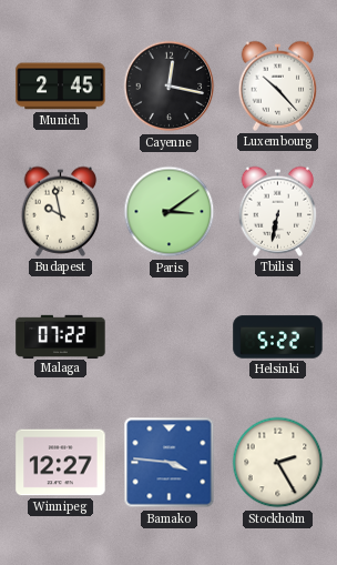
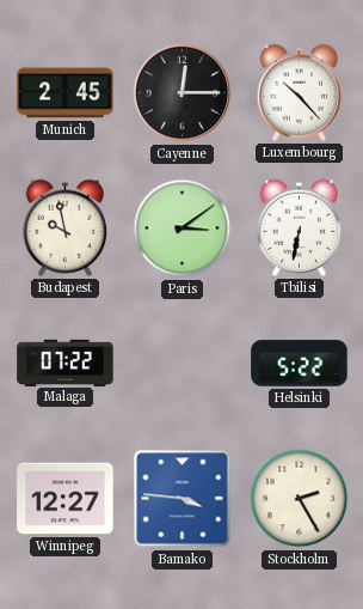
Cayenne: 12:17 -> 12:15
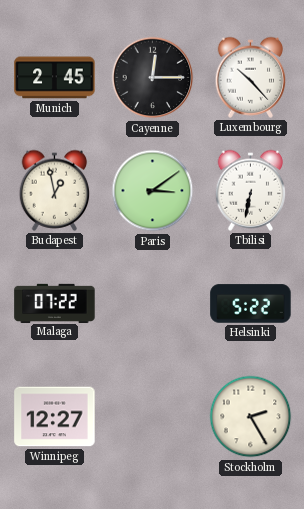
Budapest: 9:58 -> 12:58
Bamako: 3:46 -> none
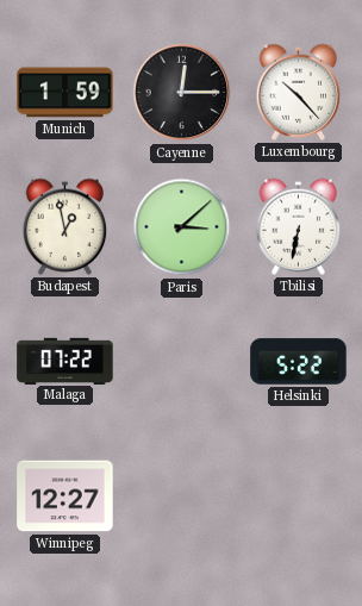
Munich: 2:45 -> 1:59
Paris: 3:09 -> 3:08
Stockholm: 2:25 -> none
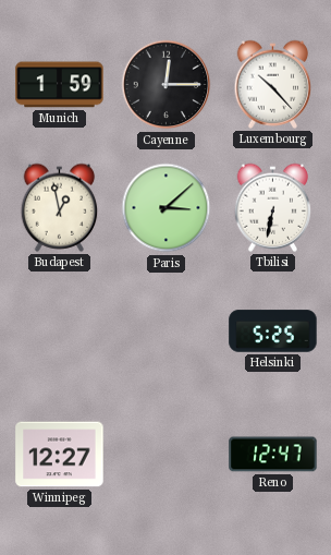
Malaga: 07:22 -> none
Helsinki: 5:22 -> 5:25
Reno: none -> 12:47
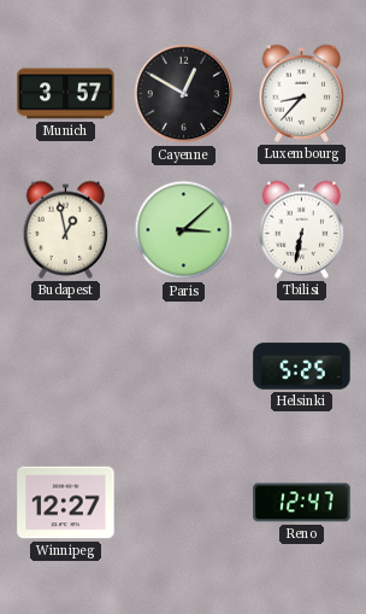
Munich: 1:59 -> 3:57
Cayenne: 12:15 -> 12:50
Luxembourg: 10:23 -> 8:37
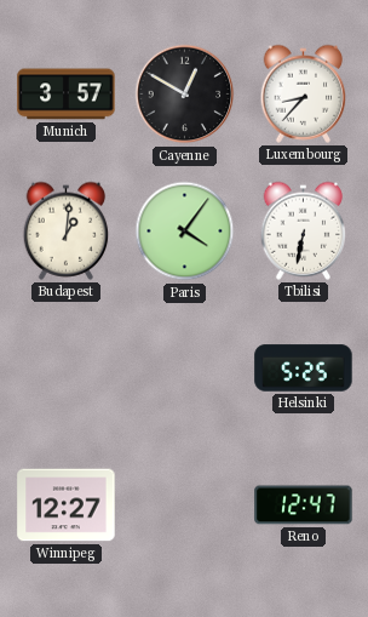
Budapest: 12:58 -> 1:01
Paris: 3:08 -> 4:06
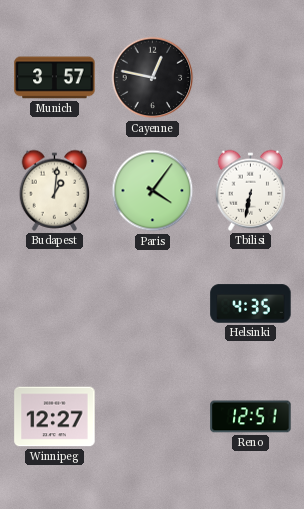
Cayenne: 12:50 -> 12:47
Luxembourg: 8:37 -> none
Helsinki: 5:25 -> 4:35
Reno: 12:47 -> 12:51
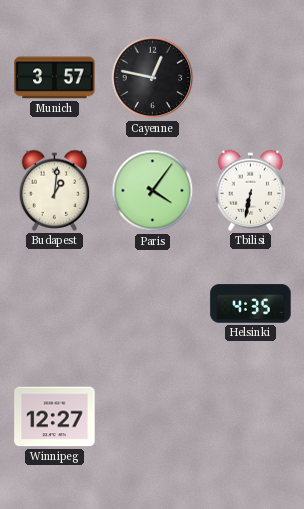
Reno: 12:51 -> none
